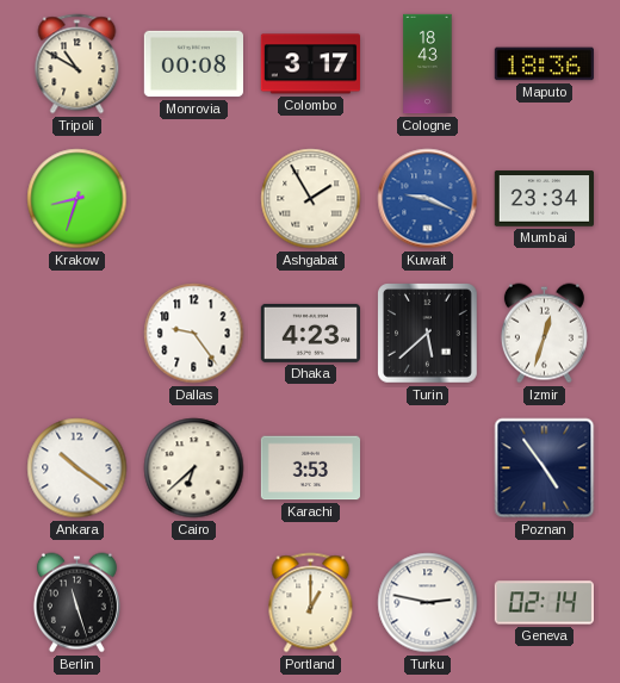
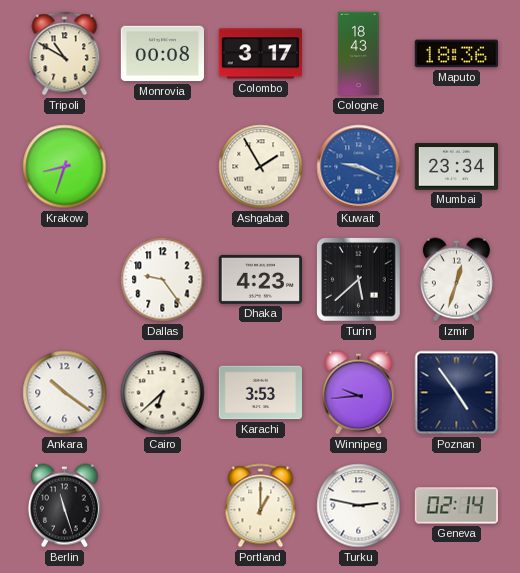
Winnipeg: none -> 9:44
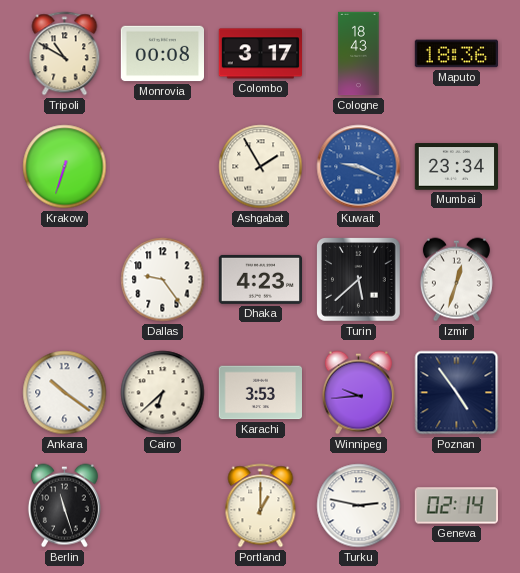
Krakow: 8:33 -> 6:33
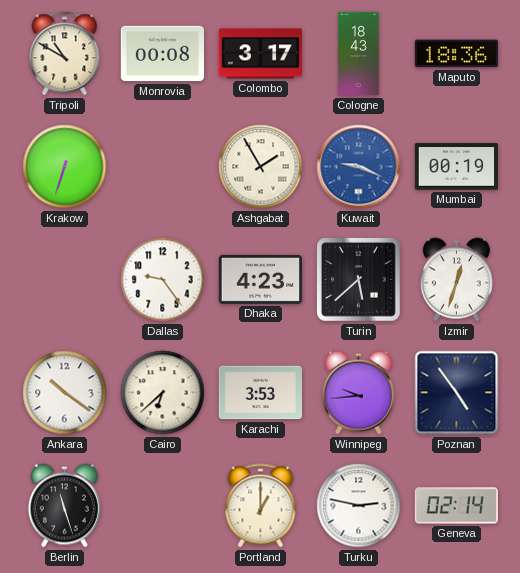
Mumbai: 23:34 -> 00:19
